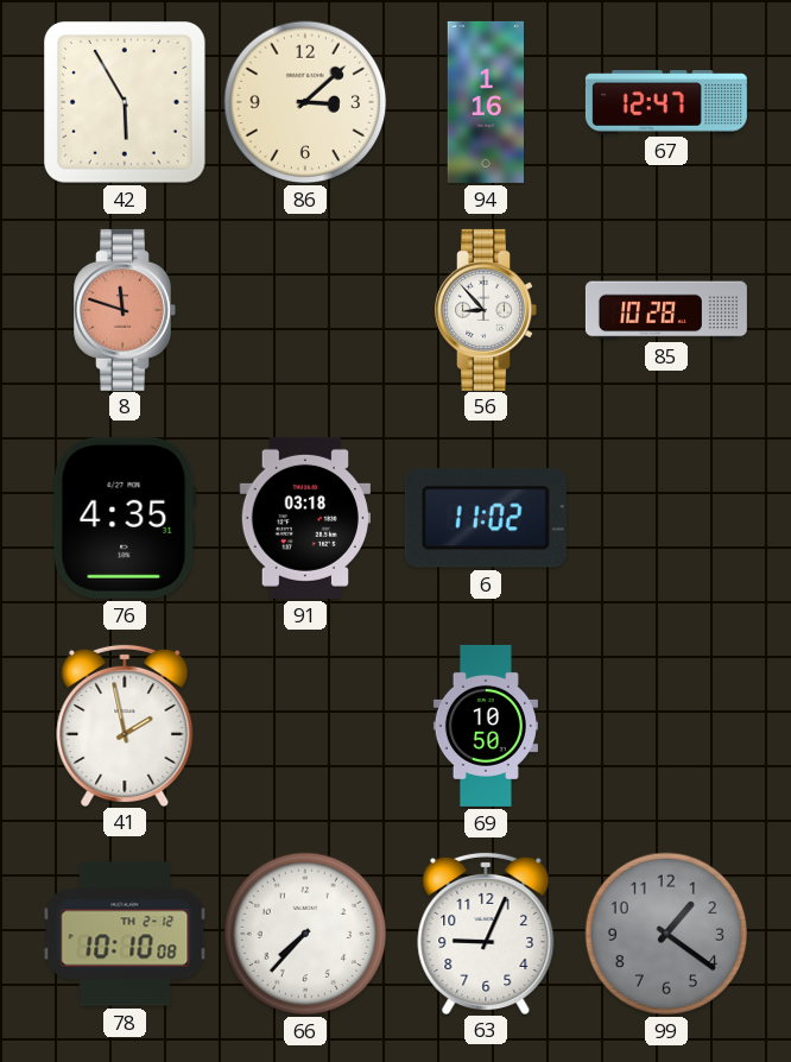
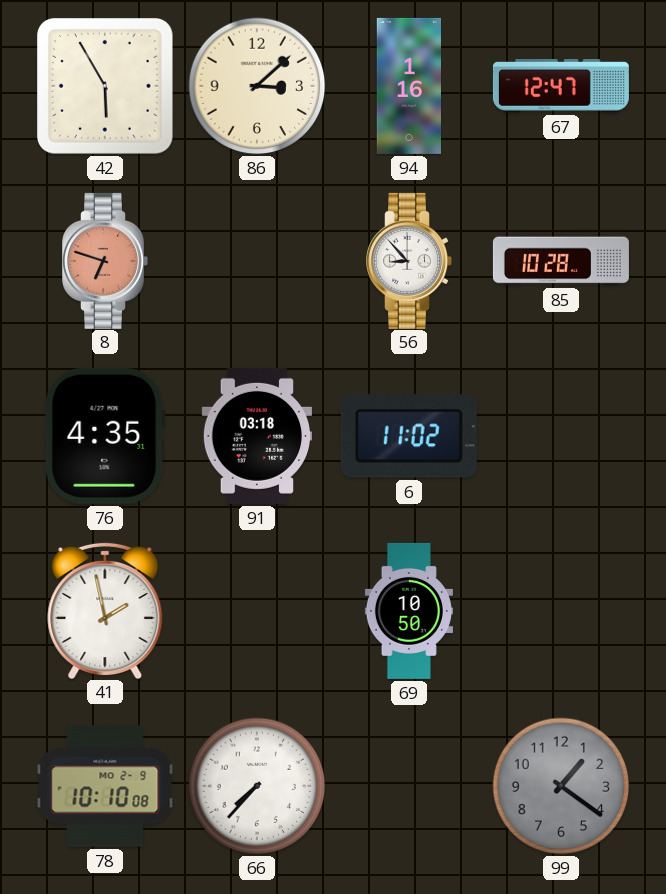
8: 11:48 -> 6:48
78 date: TH 2-12 -> MO 2-9
63: 9:04 -> none
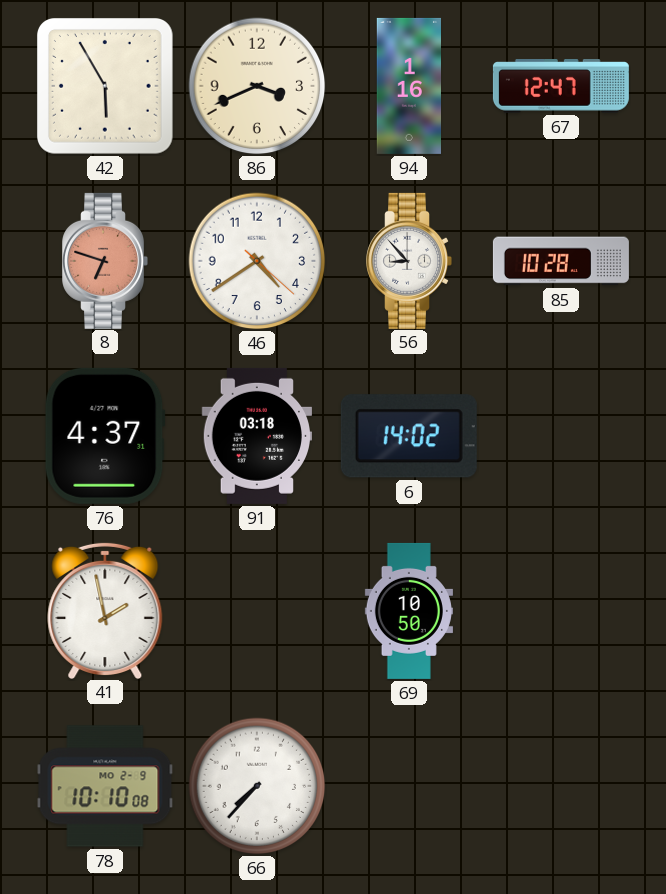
86: 3:08 -> 3:41
46: none -> 4:39
76: 4:35 -> 4:37
6: 11:02 -> 14:02
99: 1:21 -> none
